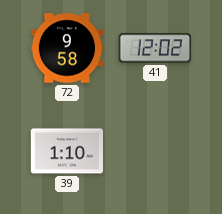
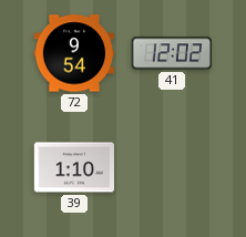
72: 9:58 -> 9:54
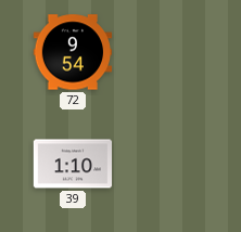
41: 12:02 -> none
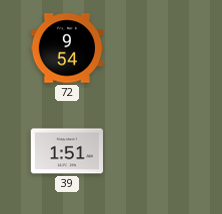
39: 1:10 -> 1:51
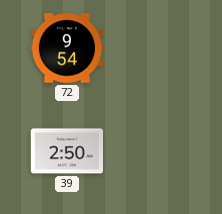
39: 1:51 -> 2:50
